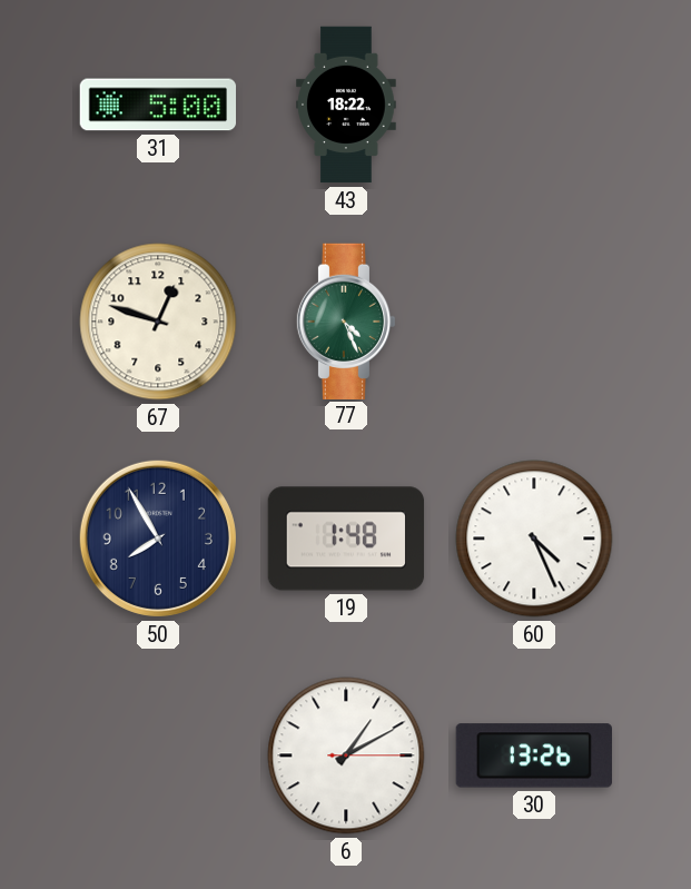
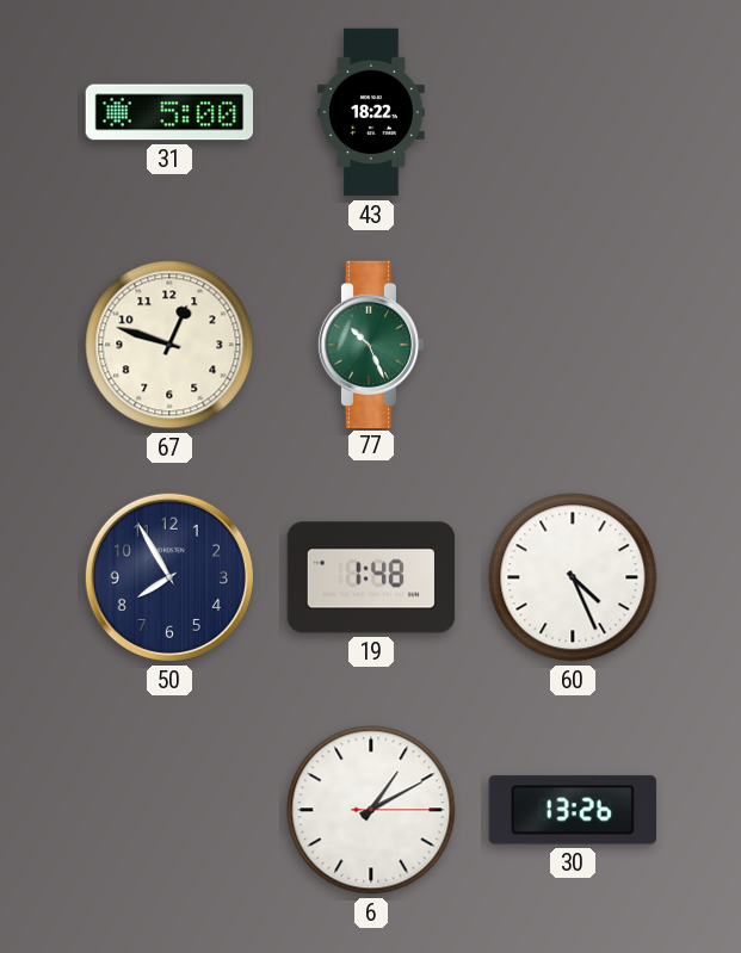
77: 4:26 -> 10:26
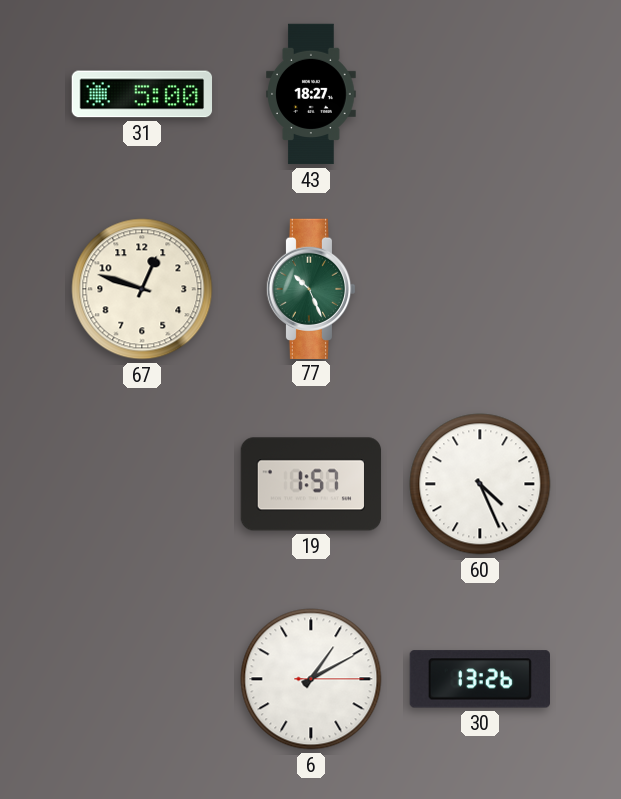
43: 18:22 -> 18:27
50: 7:55 -> none
19: 1:48 -> 1:57
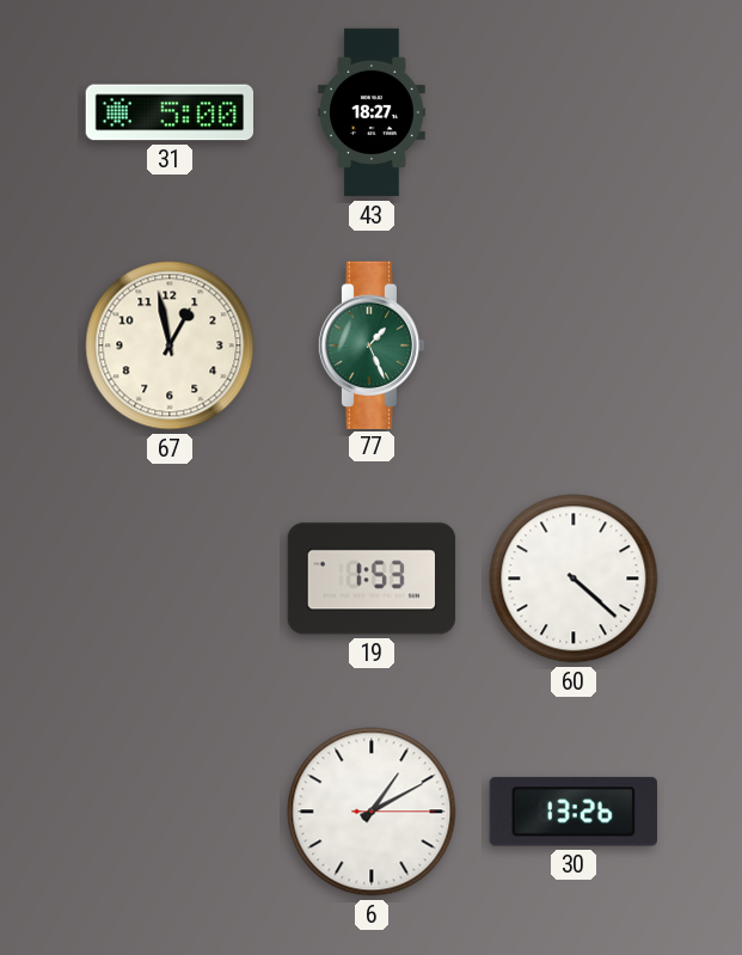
67: 12:48 -> 12:58
77: 10:26 -> 1:26
19: 1:57 -> 1:53
60: 4:26 -> 4:22
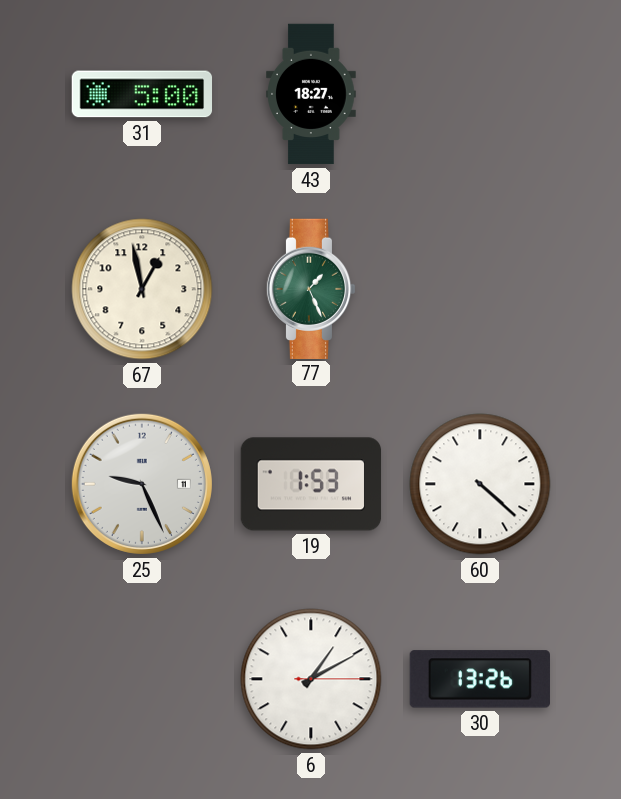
25: none -> 9:26
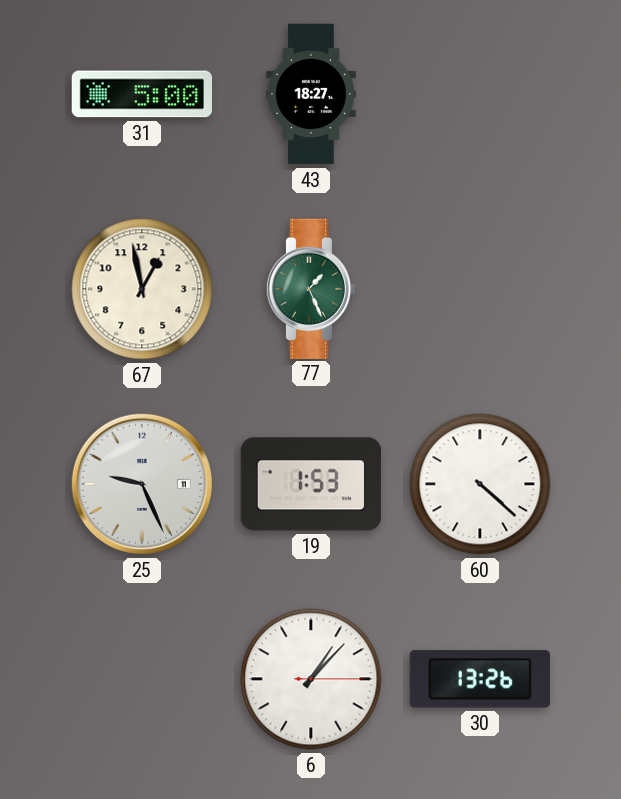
6: 1:10 -> 1:07
